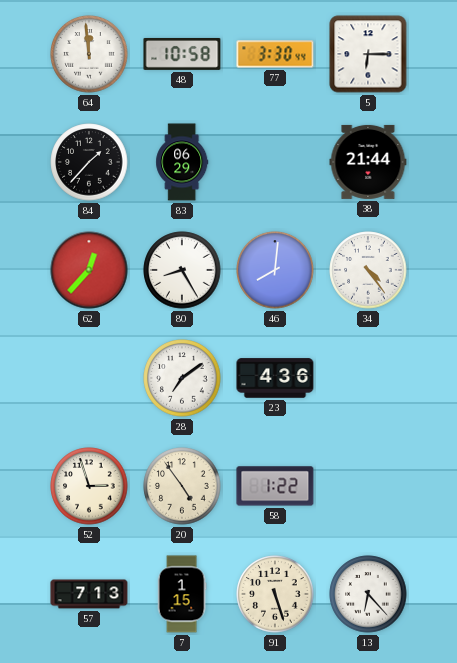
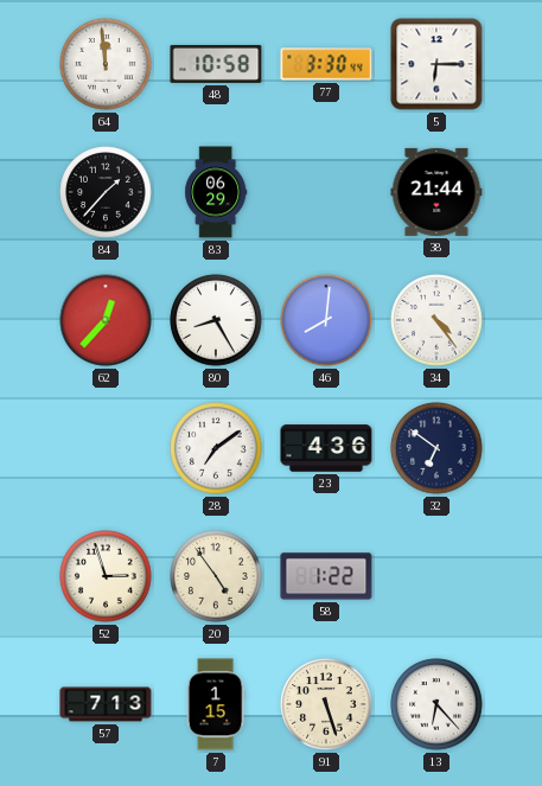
32: none -> 6:51
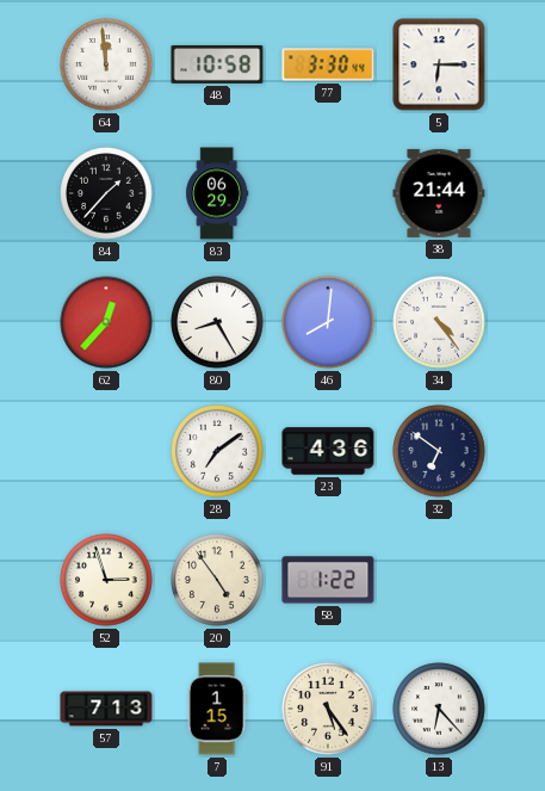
91: 5:27 -> 5:24
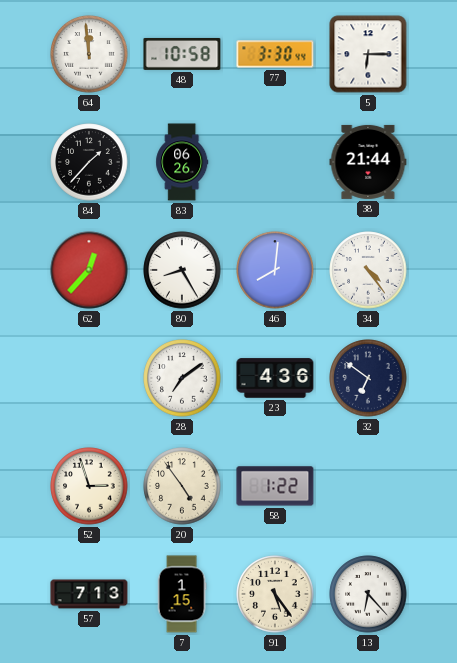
83: 06:29 -> 06:26
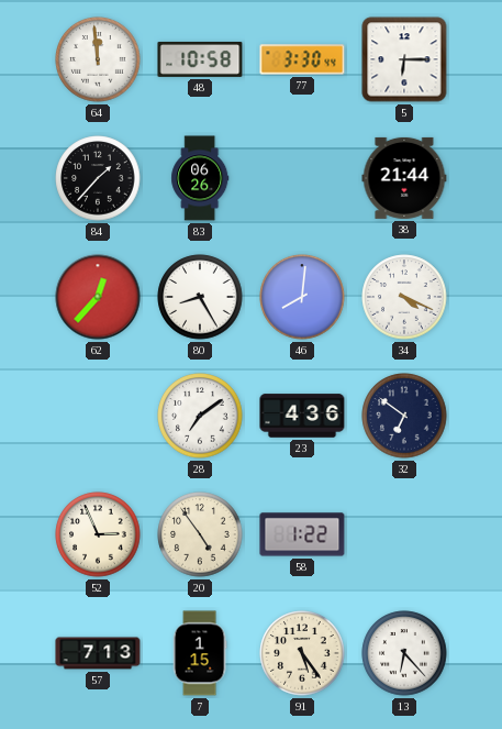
34: 4:24 -> 4:19
52: 2:57 -> 2:56
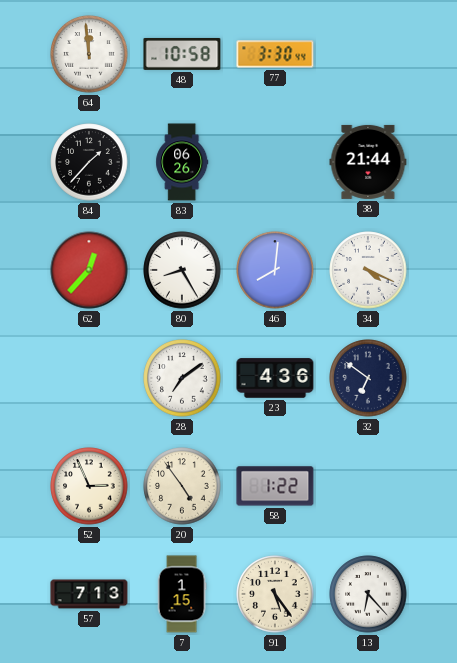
5: 6:15 -> none
